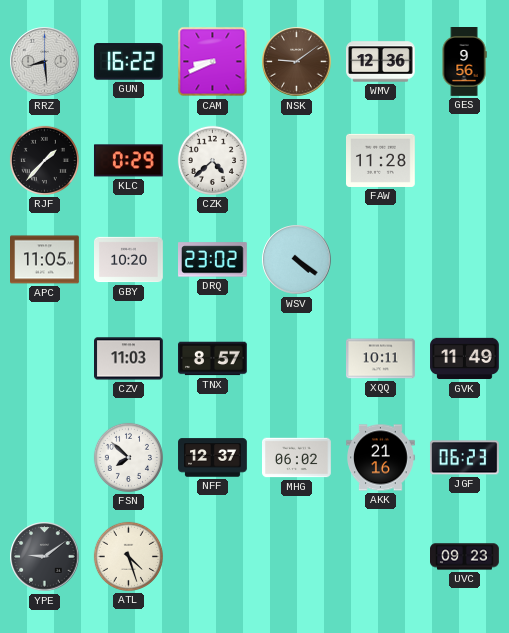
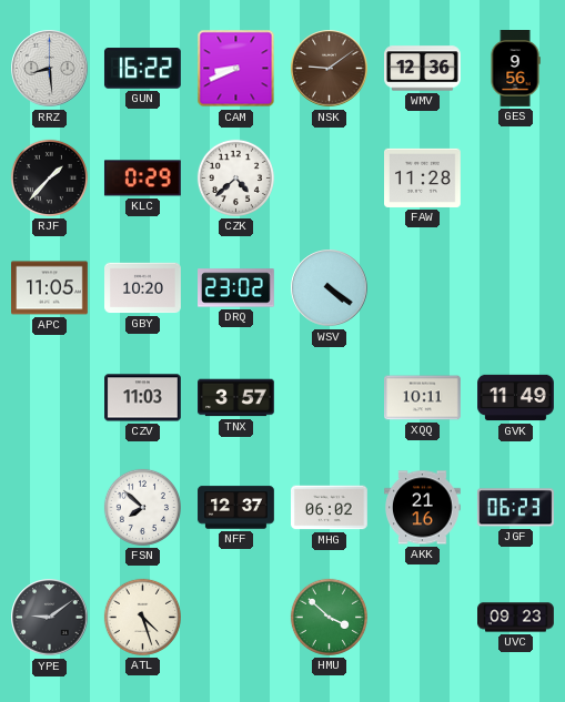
TNX: 8:57 -> 3:57
HMU: none -> 3:52
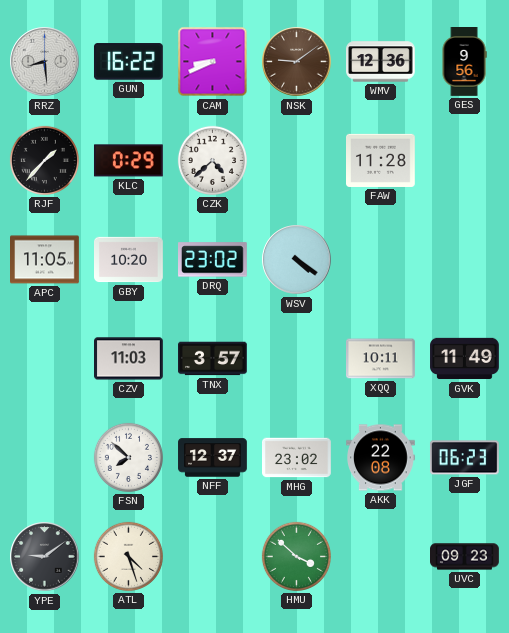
MHG: 06:02 -> 23:02
AKK: 21:16 -> 22:08
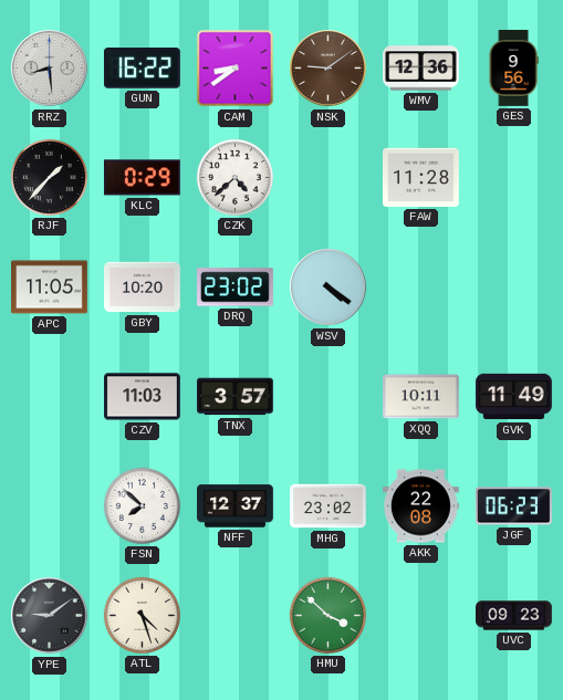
CAM: 8:41 -> 8:39
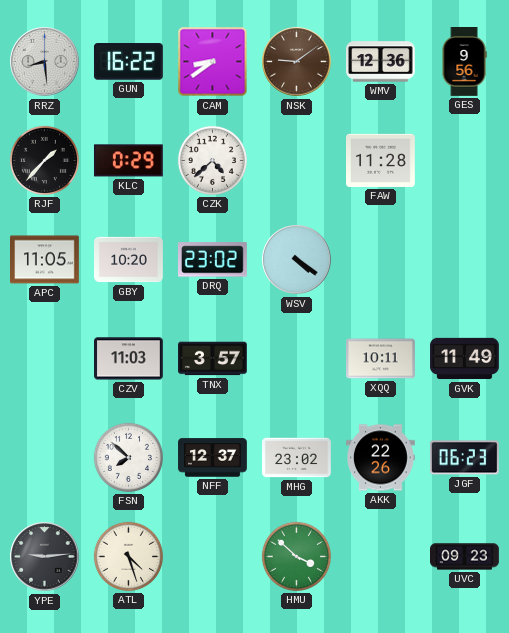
AKK: 22:08 -> 22:26
YPE: 9:09 -> 9:14
